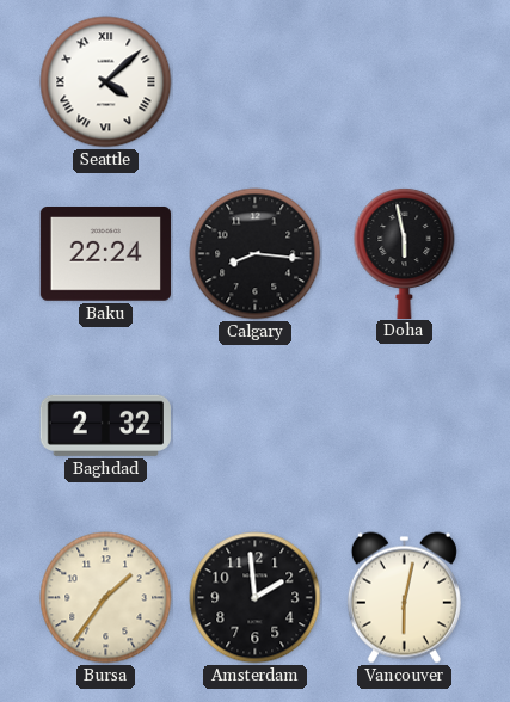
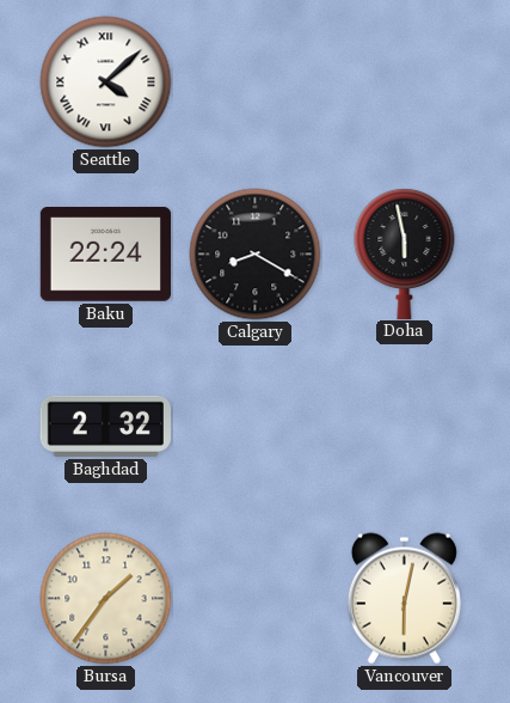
Calgary: 8:16 -> 8:20
Amsterdam: 1:59 -> none
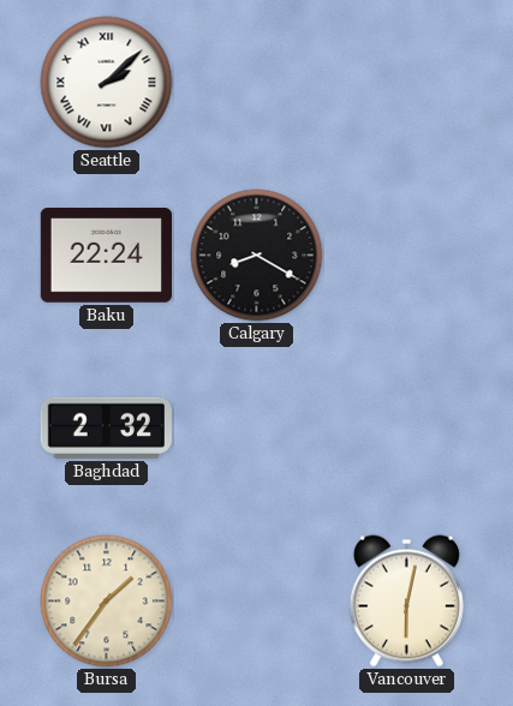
Seattle: 4:08 -> 2:08
Doha: 5:58 -> none
